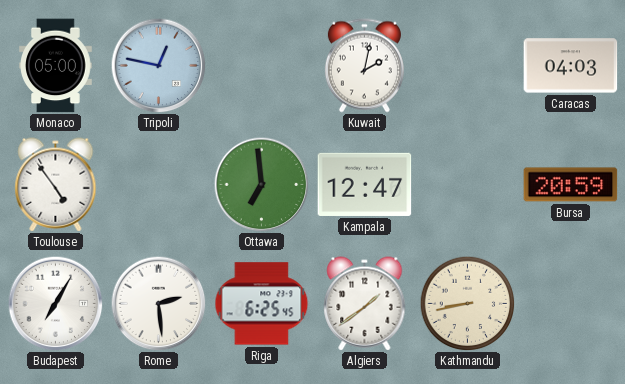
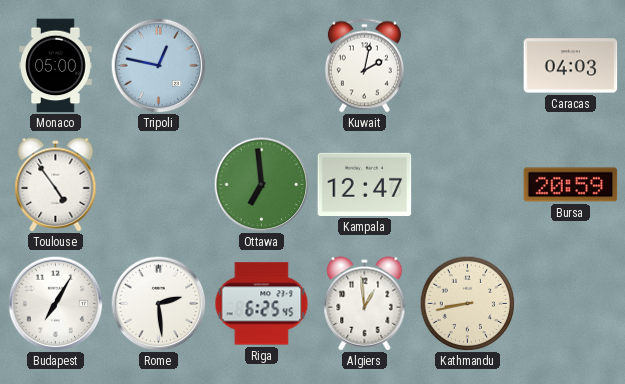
Algiers: 1:39 -> 12:59
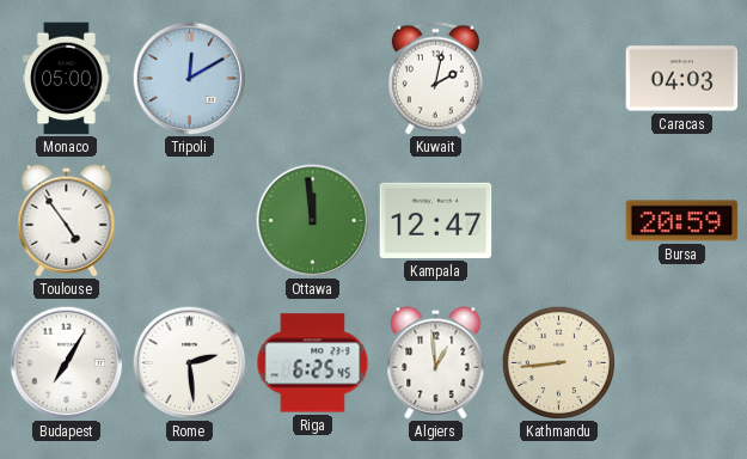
Tripoli: 12:47 -> 12:10
Ottawa: 6:59 -> 11:59
Kathmandu: 8:43 -> 8:44
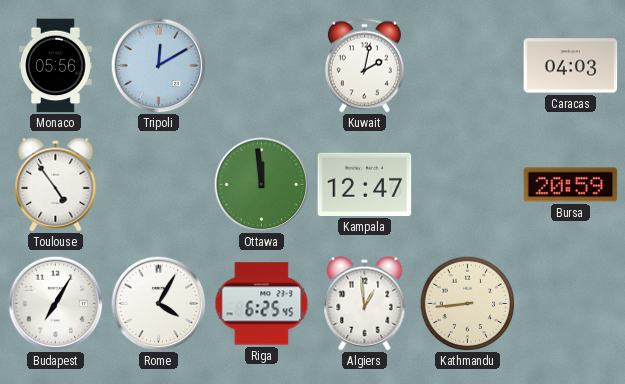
Monaco: 05:00 -> 05:56
Rome: 2:29 -> 4:05
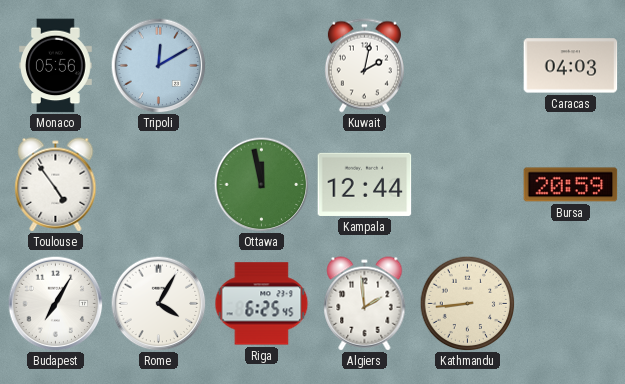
Ottawa: 11:59 -> 11:58
Kampala: 12:47 -> 12:44
Algiers: 12:59 -> 1:59
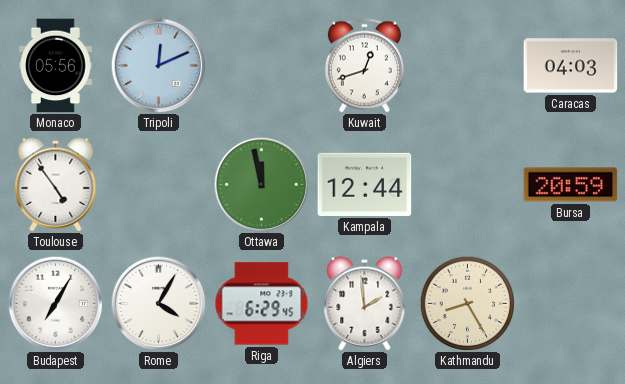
Tripoli: 12:10 -> 12:11
Kuwait: 2:02 -> 12:42
Riga: 6:25 -> 6:29
Kathmandu: 8:44 -> 8:25
